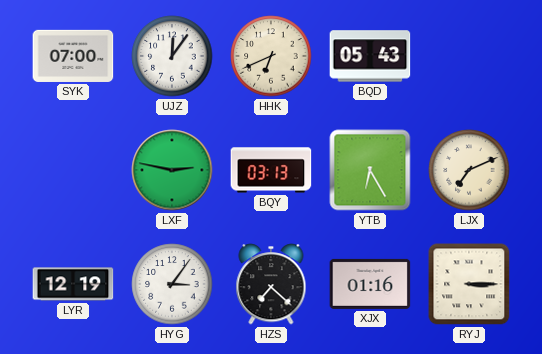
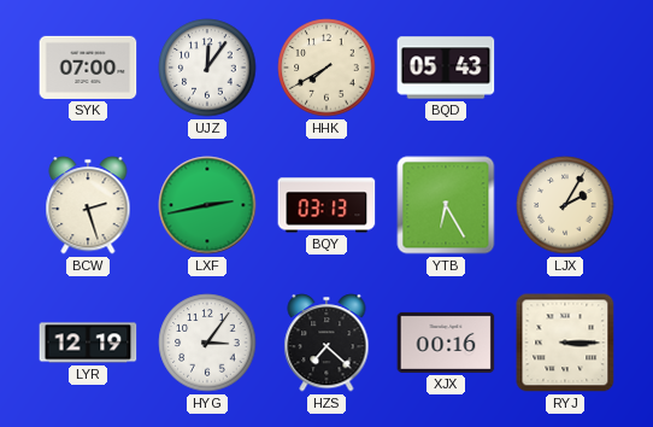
HHK: 6:41 -> 7:40
BCW: none -> 2:27
LXF: 2:47 -> 2:43
LJX: 7:11 -> 2:05
XJX: 01:16 -> 00:16
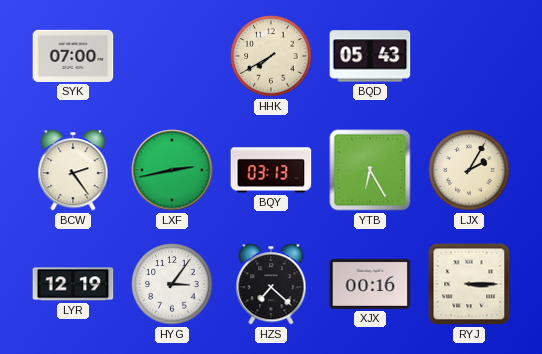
UJZ: 12:06 -> none
BCW: 2:27 -> 2:24
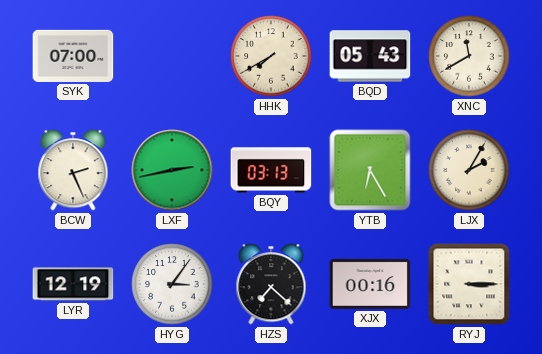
XNC: none -> 11:40
BCW: 2:24 -> 2:26
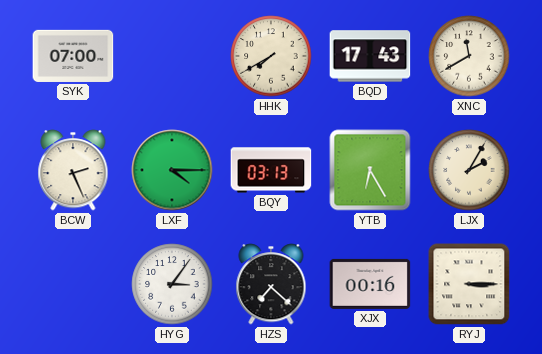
BQD: 05:43 -> 17:43
LXF: 2:43 -> 4:15
LYR: 12:19 -> none
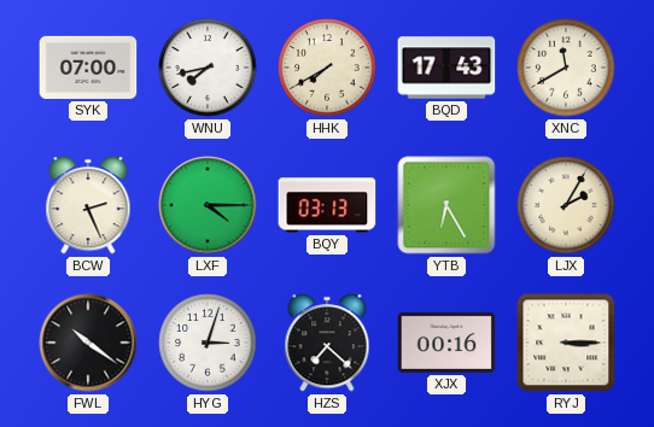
WNU: none -> 7:43
FWL: none -> 10:21
HYG: 3:06 -> 3:03
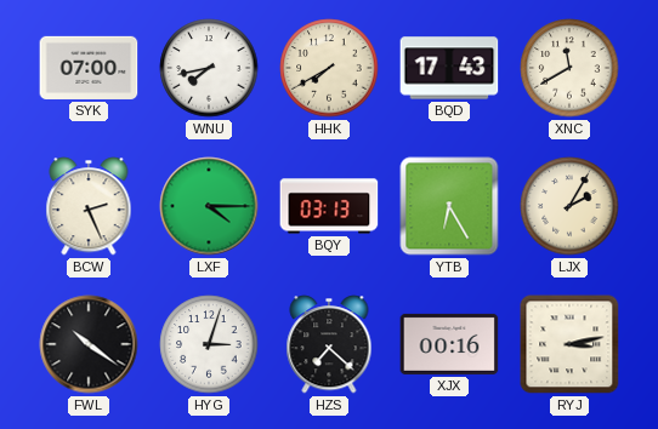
RYJ: 3:15 -> 3:13
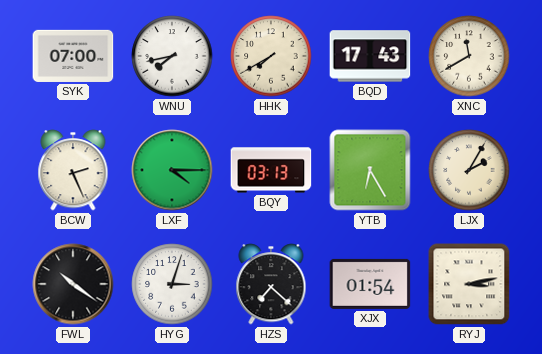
XJX: 00:16 -> 01:54
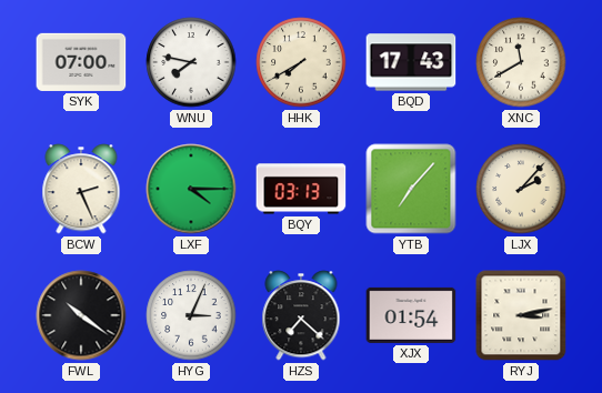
WNU: 7:43 -> 7:47
YTB: 6:25 -> 7:07
LJX: 2:05 -> 2:07
HYG: 3:03 -> 3:04
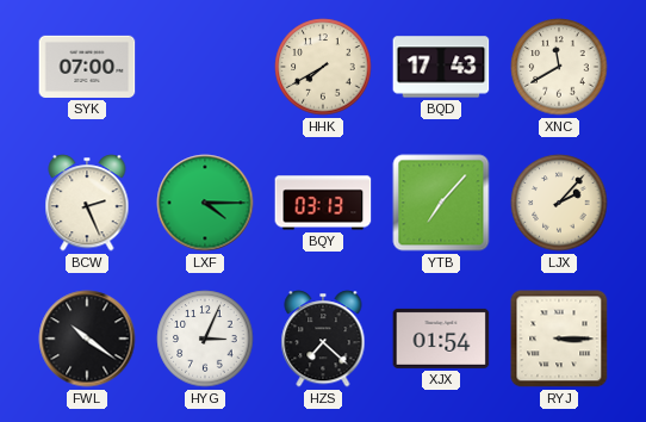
WNU: 7:47 -> none
RYJ: 3:13 -> 3:15
